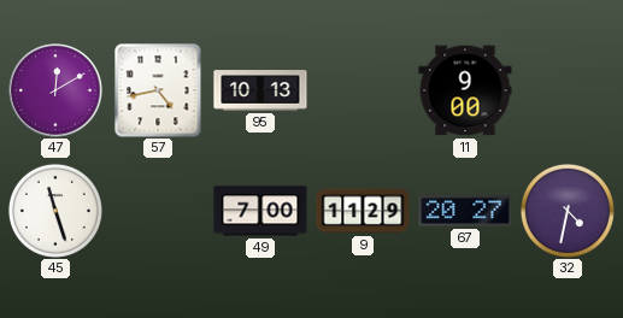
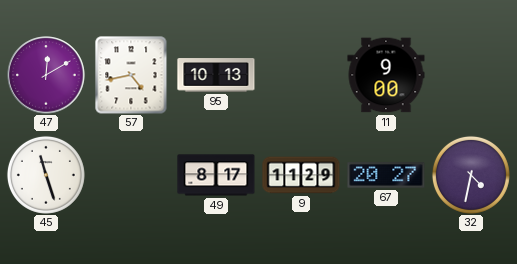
49: 7:00 -> 8:17
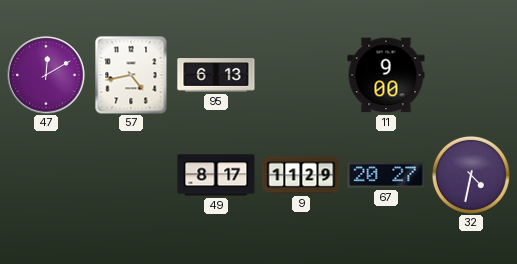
95: 10:13 -> 6:13
45: 11:27 -> none
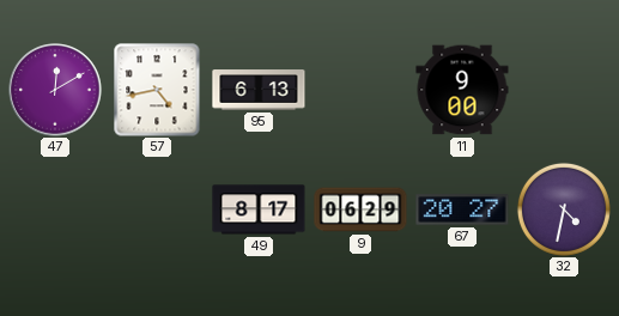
9: 11:29 -> 06:29
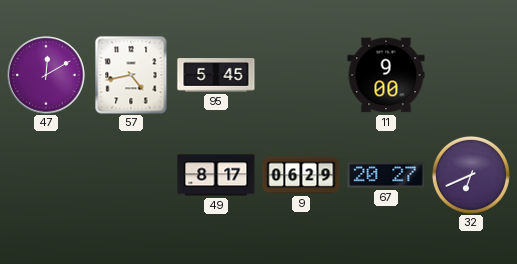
95: 6:13 -> 5:45
32: 4:32 -> 6:41
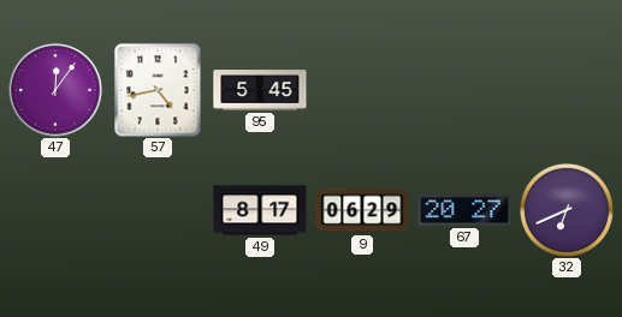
47: 12:10 -> 12:06
11: 9:00 -> none
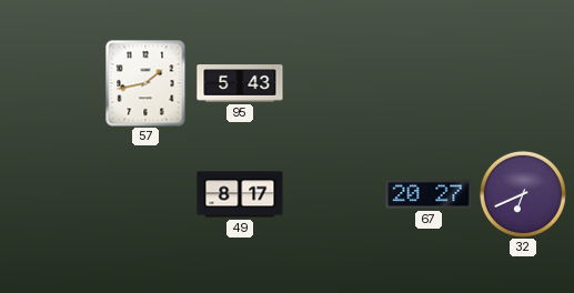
47: 12:06 -> none
57: 4:43 -> 1:43
95: 5:45 -> 5:43
9: 06:29 -> none
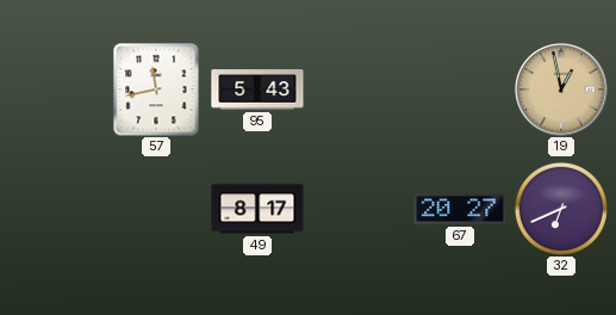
57: 1:43 -> 11:43
19: none -> 12:58
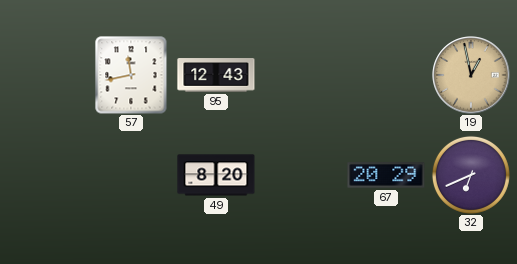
95: 5:43 -> 12:43
49: 8:17 -> 8:20
67: 20:27 -> 20:29
